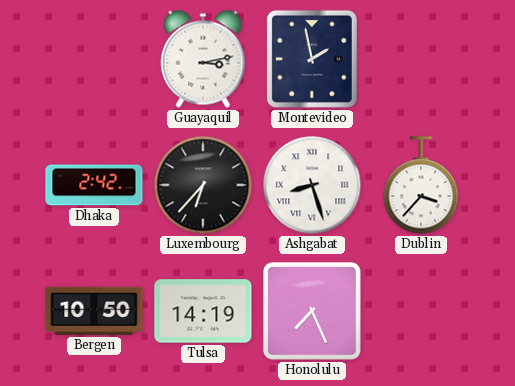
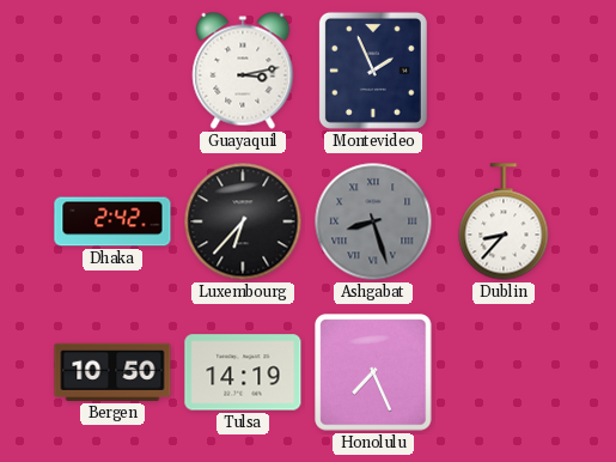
Montevideo: 1:58 -> 1:56
Ashgabat dial: white -> grey
Dublin: 3:37 -> 8:37
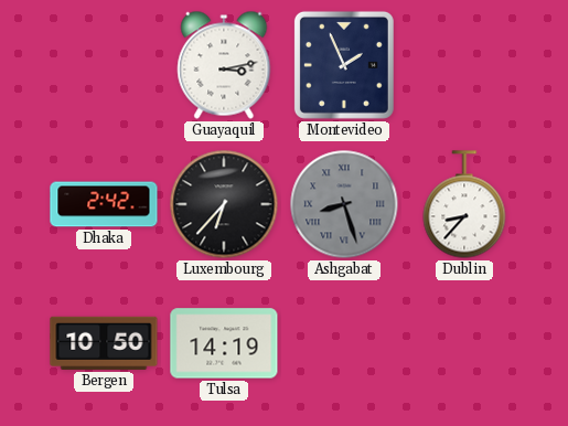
Honolulu: 7:26 -> none
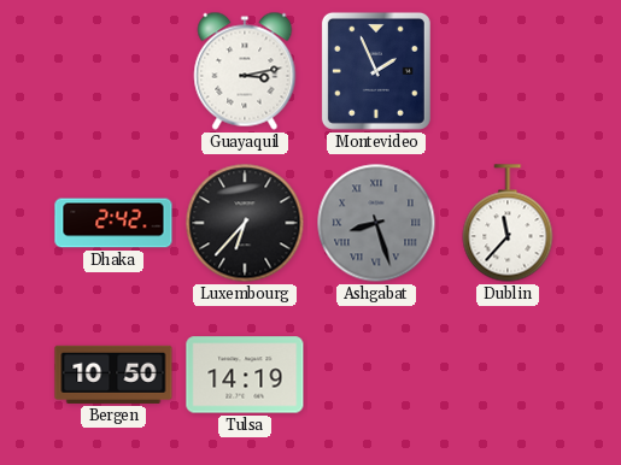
Dublin: 8:37 -> 11:37
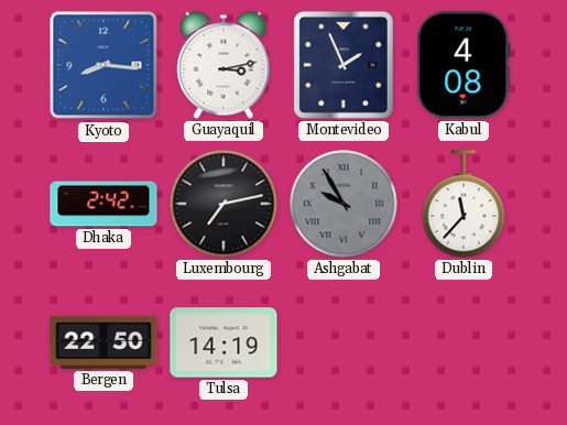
Kyoto: none -> 8:16
Kabul: none -> 4:08
Luxembourg: 6:37 -> 7:13
Ashgabat: 8:27 -> 9:55
Bergen: 10:50 -> 22:50
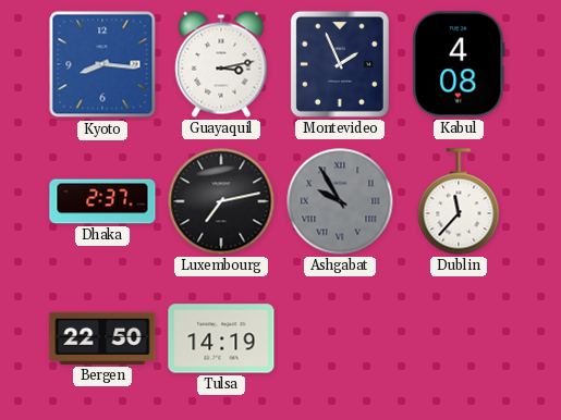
Dhaka: 2:42 -> 2:37
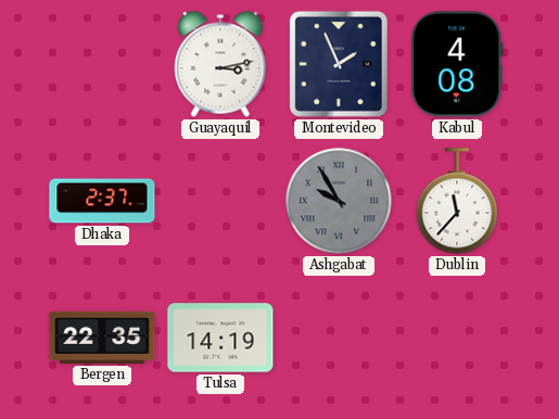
Kyoto: 8:16 -> none
Luxembourg: 7:13 -> none
Bergen: 22:50 -> 22:35
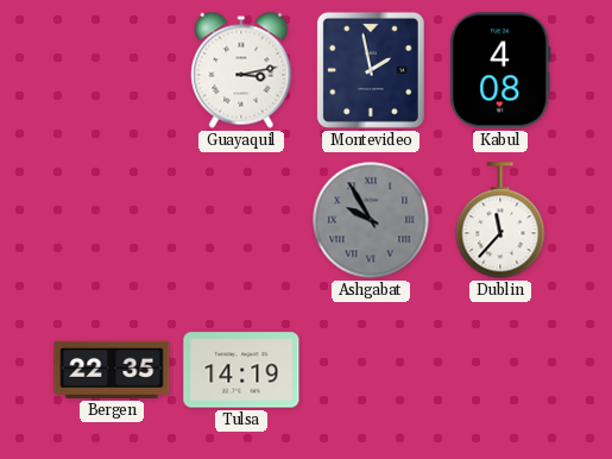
Montevideo: 1:56 -> 1:58
Dhaka: 2:37 -> none
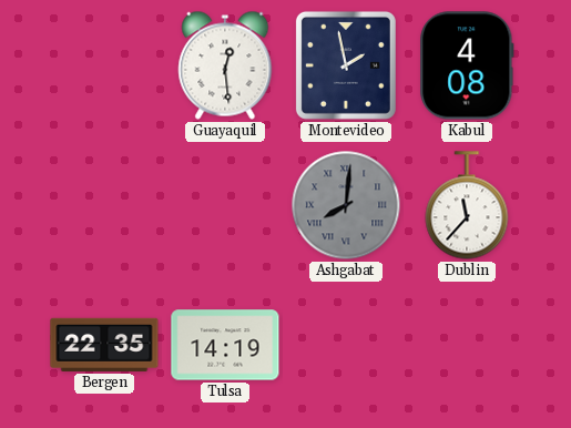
Guayaquil: 3:13 -> 12:29
Ashgabat: 9:55 -> 8:01
